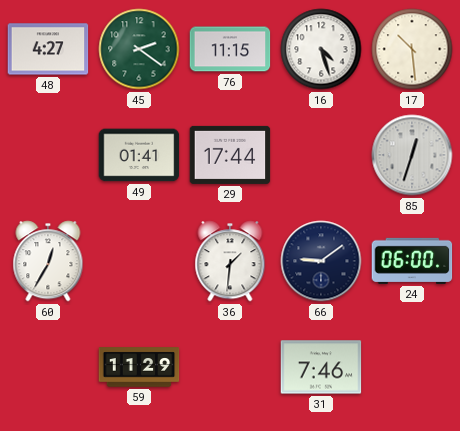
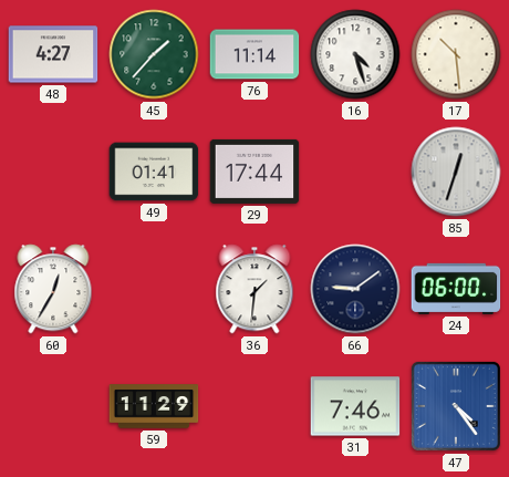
45: 2:21 -> 1:37
76: 11:15 -> 11:14
47: none -> 4:24
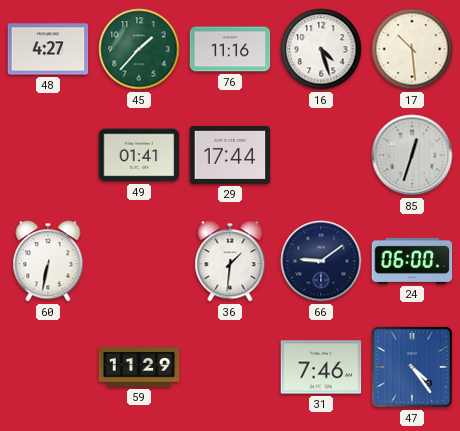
76: 11:14 -> 11:16
60: 12:35 -> 6:32
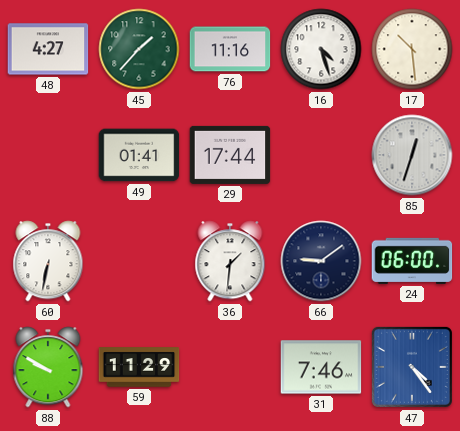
88: none -> 9:50
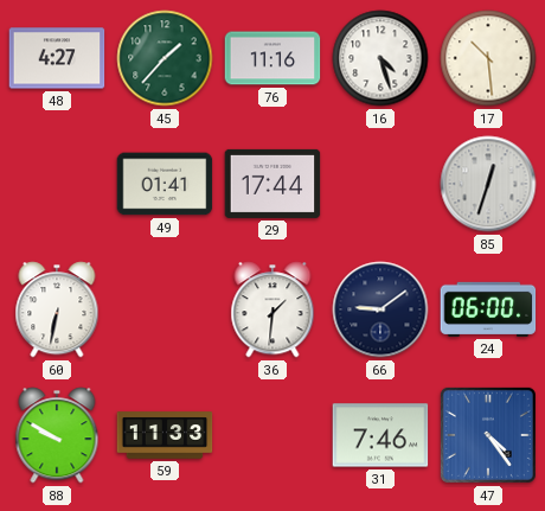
59: 11:29 -> 11:33
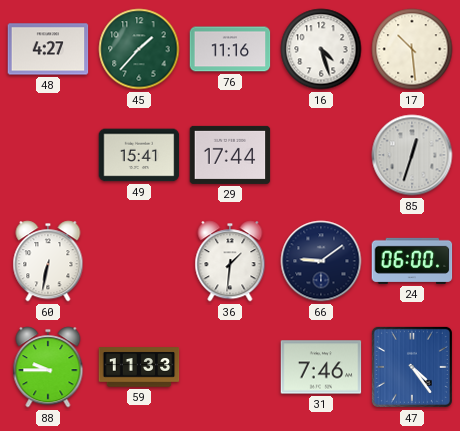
49: 01:41 -> 15:41
88: 9:50 -> 9:45
